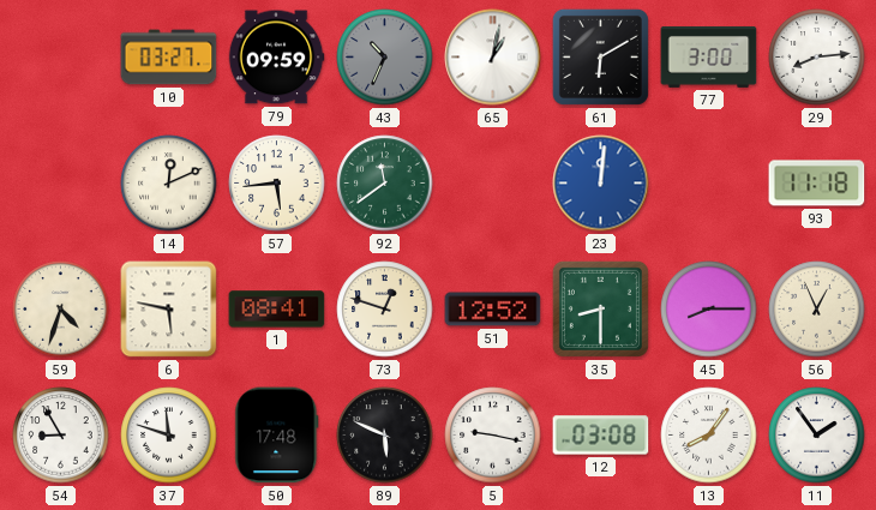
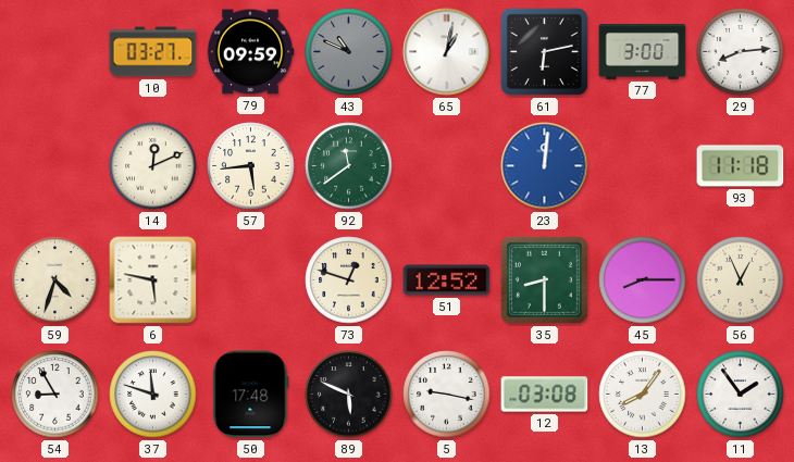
43: 10:34 -> 10:49
61: 6:10 -> 6:13
1: 08:41 -> none
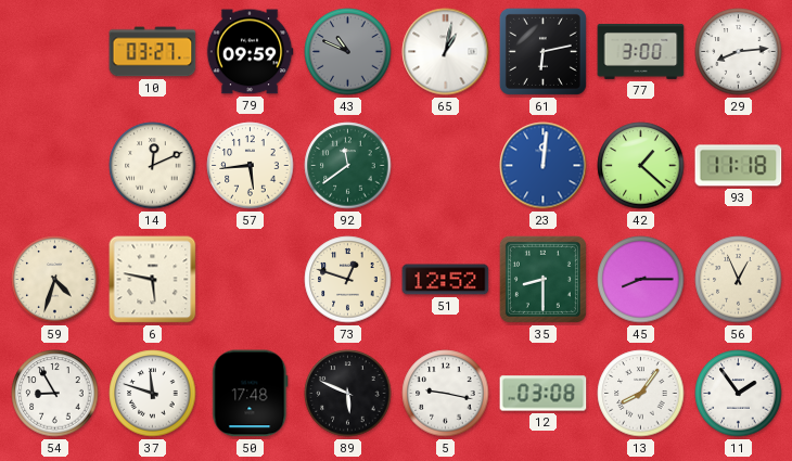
42: none -> 1:22
